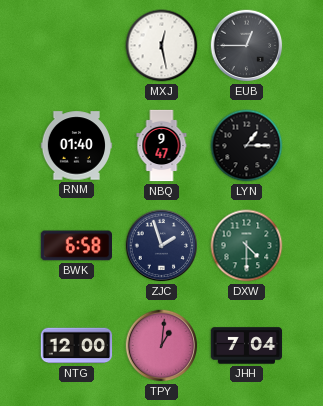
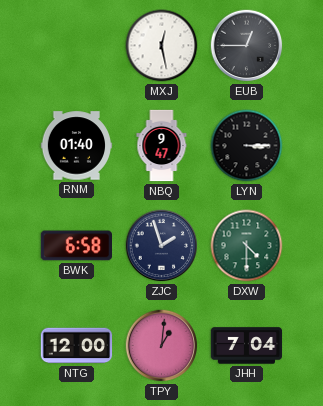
LYN: 1:15 -> 3:15
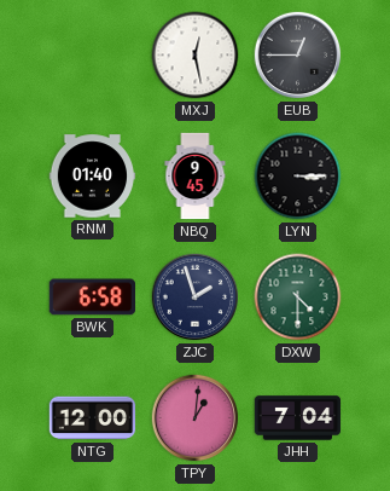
NBQ: 9:47 -> 9:45
